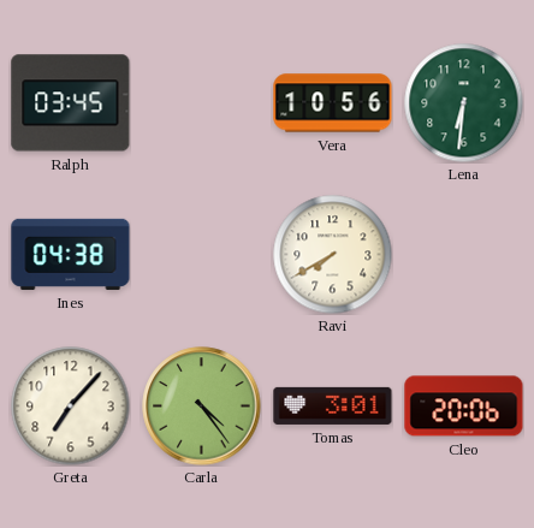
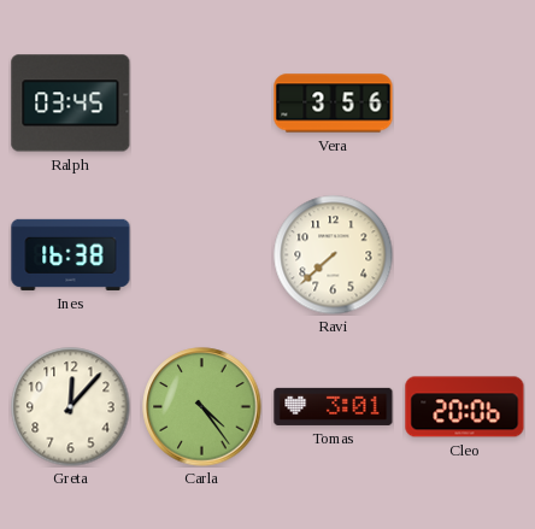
Vera: 10:56 -> 3:56
Lena: 6:31 -> none
Ines: 04:38 -> 16:38
Ravi: 7:40 -> 7:38
Greta: 7:07 -> 12:07
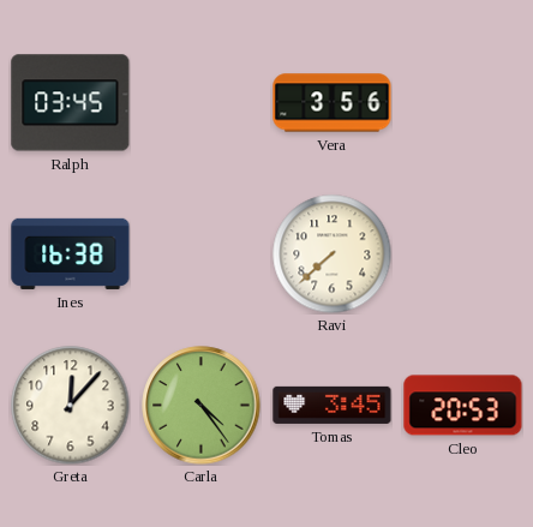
Tomas: 3:01 -> 3:45
Cleo: 20:06 -> 20:53
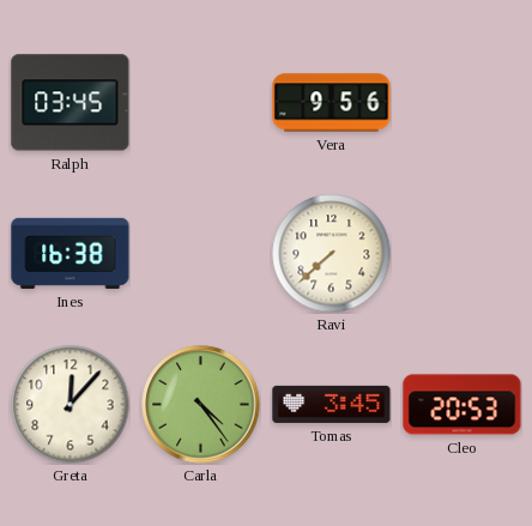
Vera: 3:56 -> 9:56
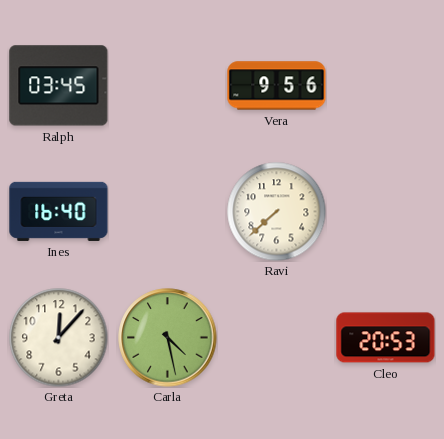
Ines: 16:38 -> 16:40
Carla: 4:24 -> 4:28
Tomas: 3:45 -> none
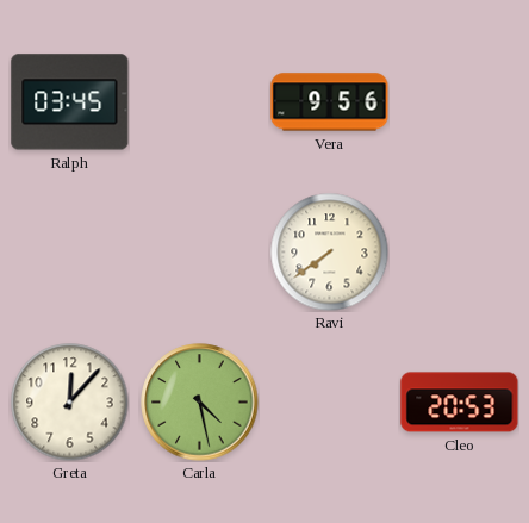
Ines: 16:40 -> none
Ravi: 7:38 -> 7:39
